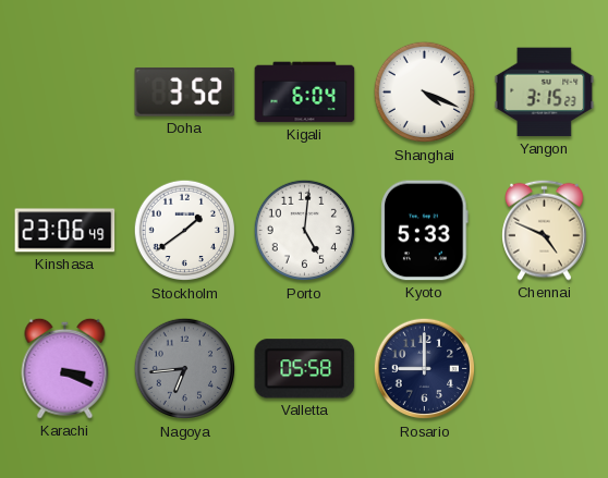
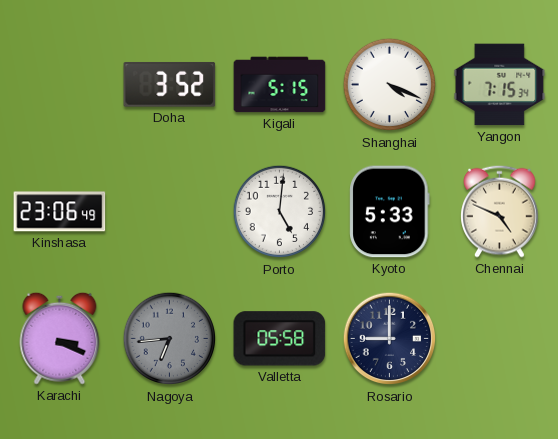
Kigali: 6:04 -> 5:15
Yangon: 3:15 -> 7:15
Stockholm: 1:39 -> none
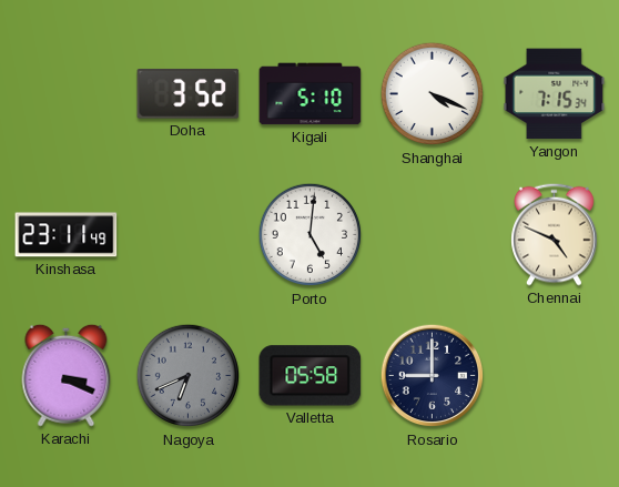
Kigali: 5:15 -> 5:10
Kinshasa: 23:06 -> 23:11
Kyoto: 5:33 -> none
Nagoya: 6:44 -> 6:41
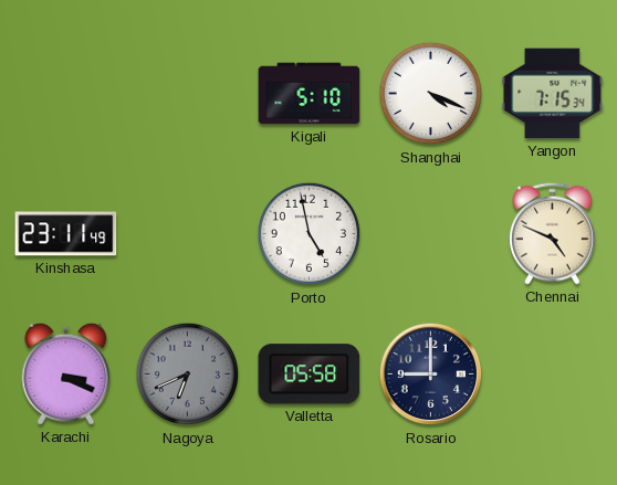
Doha: 3:52 -> none
Porto: 5:01 -> 4:58
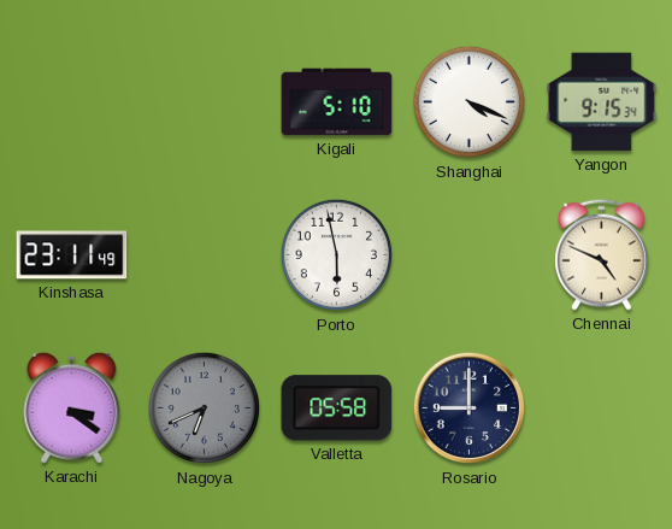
Yangon: 7:15 -> 9:15
Porto: 4:58 -> 5:58
Karachi: 3:19 -> 3:21
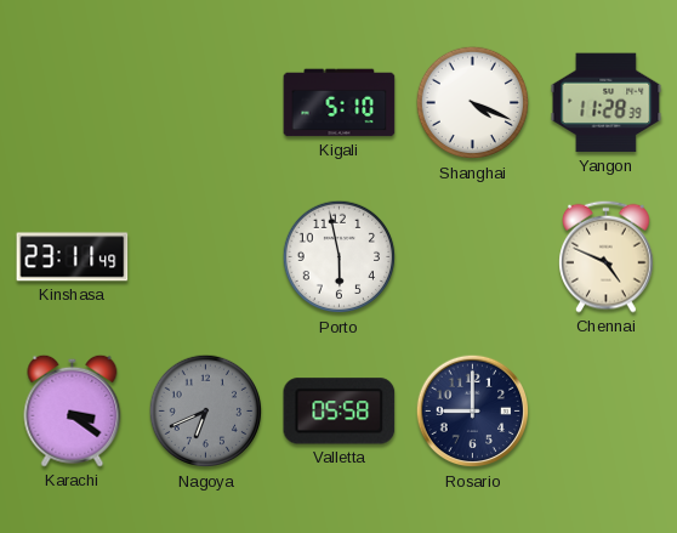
Yangon: 9:15 -> 11:28
